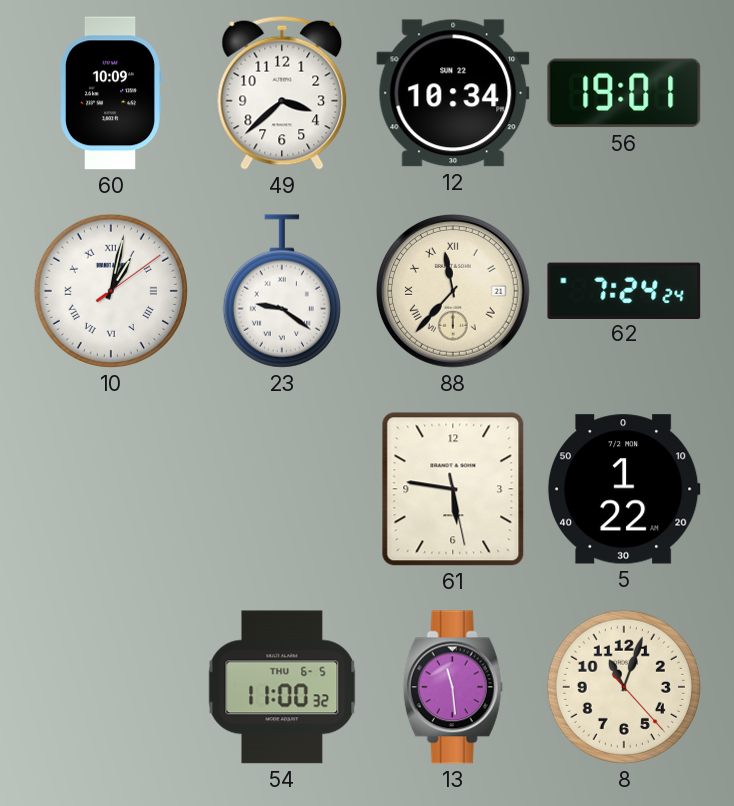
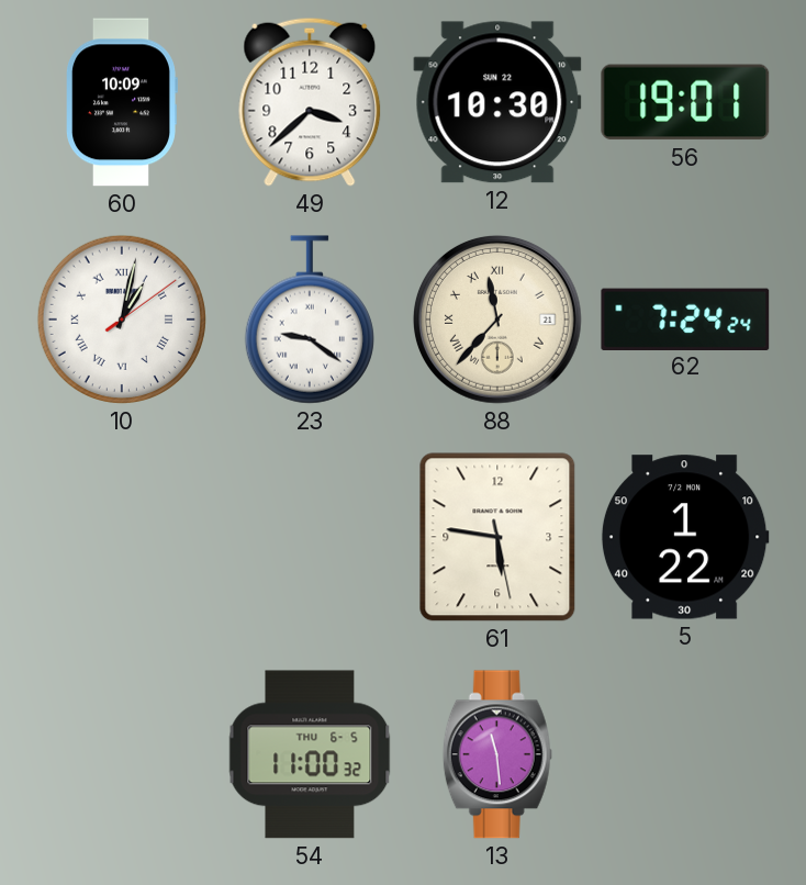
12: 10:34 -> 10:30
8: 11:03 -> none
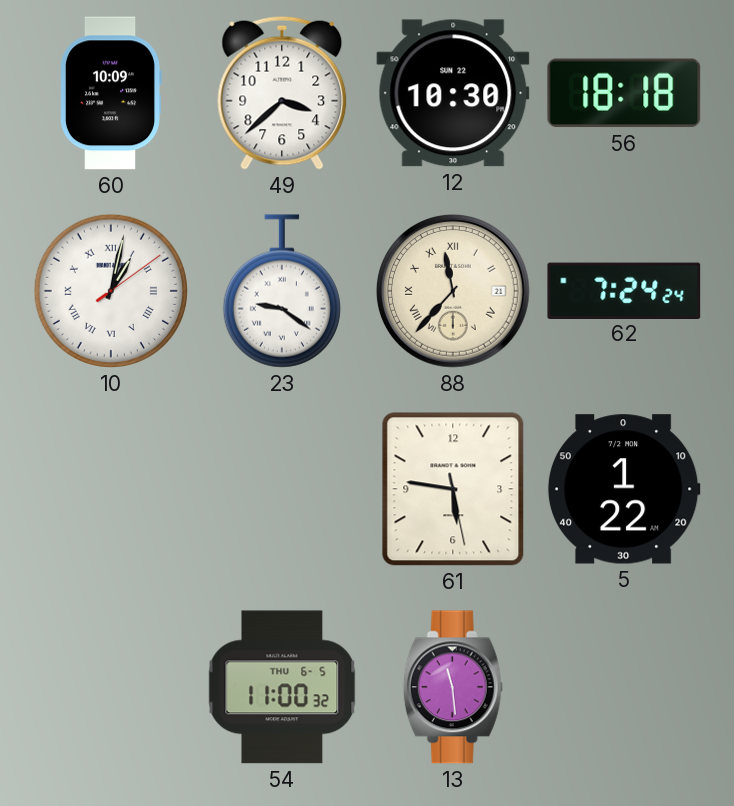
56: 19:01 -> 18:18
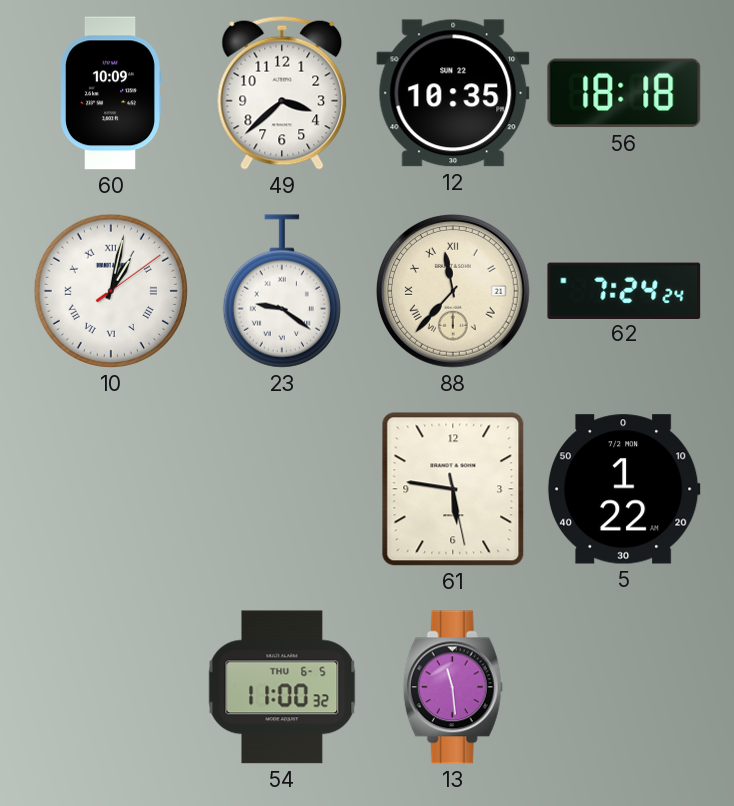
12: 10:30 -> 10:35
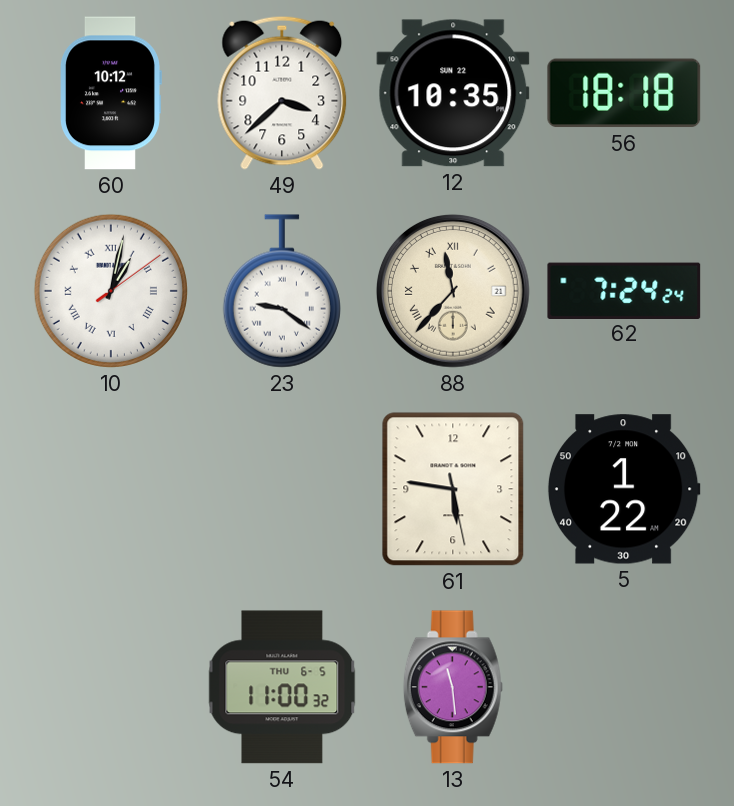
60: 10:09 -> 10:12
